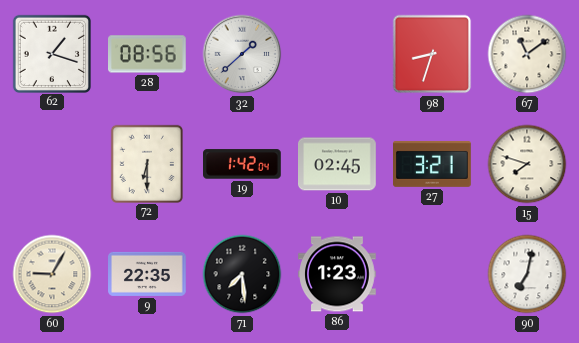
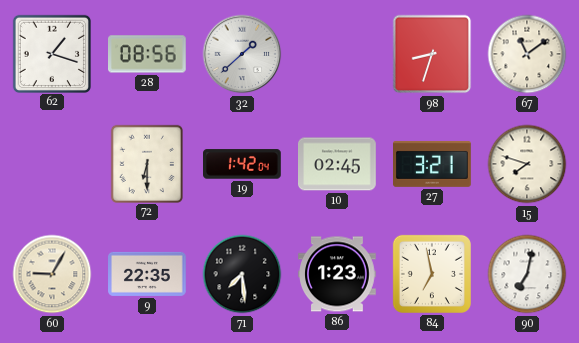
84: none -> 6:58
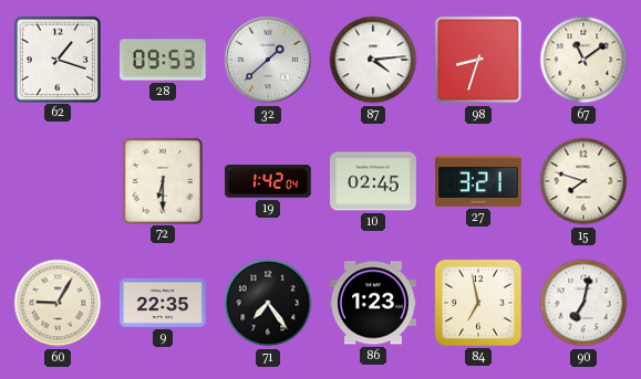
28: 08:56 -> 09:53
87: none -> 4:14
71: 7:29 -> 7:24
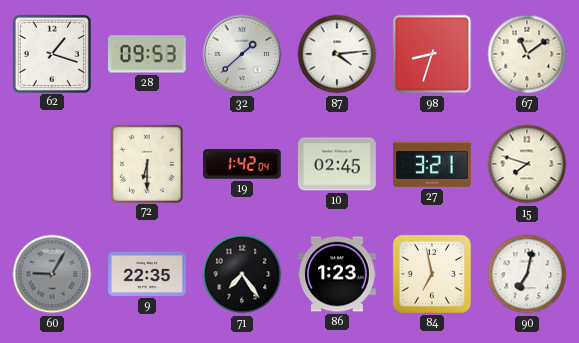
60 dial: cream -> grey
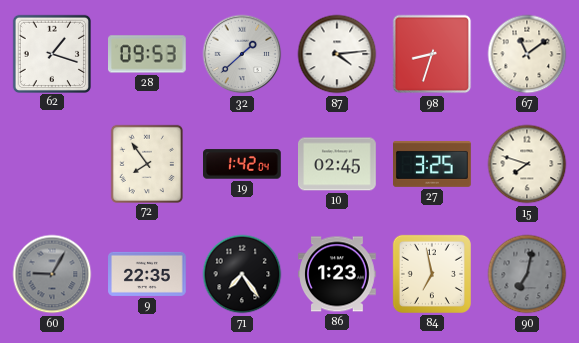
72: 6:30 -> 7:54
27: 3:21 -> 3:25
90 dial: white -> grey
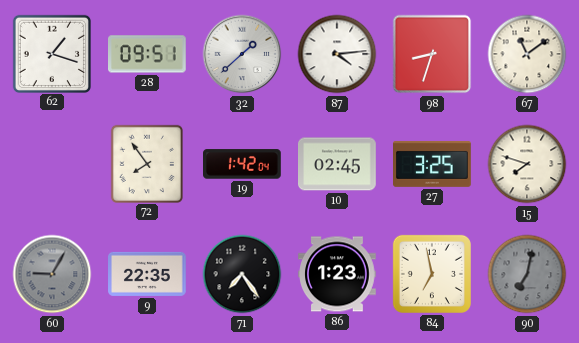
28: 09:53 -> 09:51
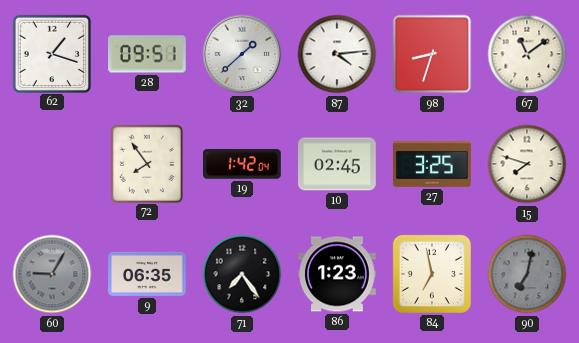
9: 22:35 -> 06:35
